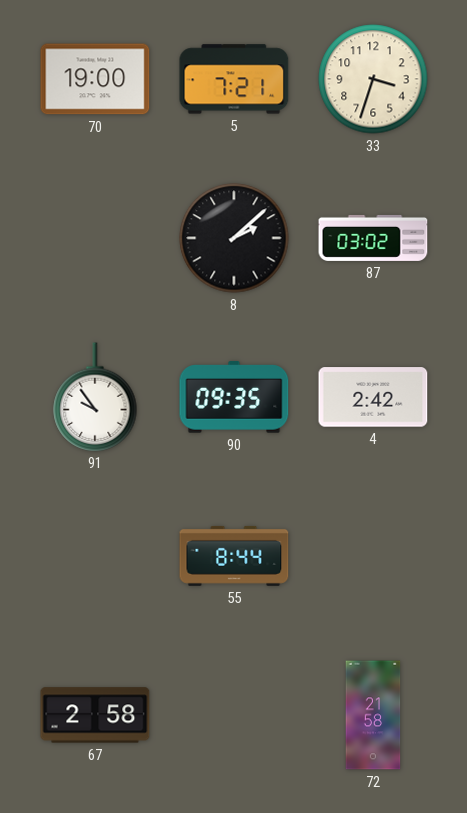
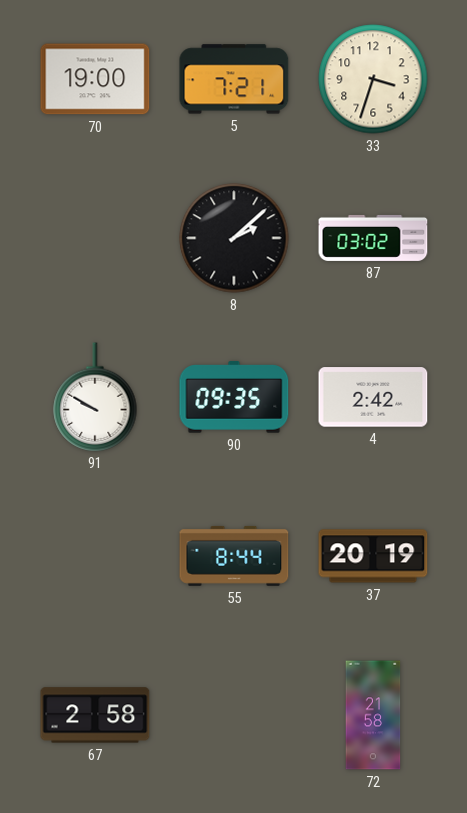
91: 9:54 -> 9:50
37: none -> 20:19
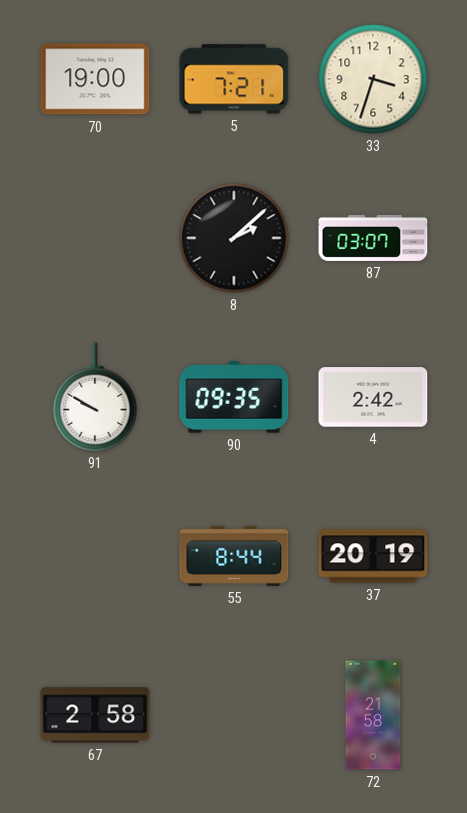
87: 03:02 -> 03:07
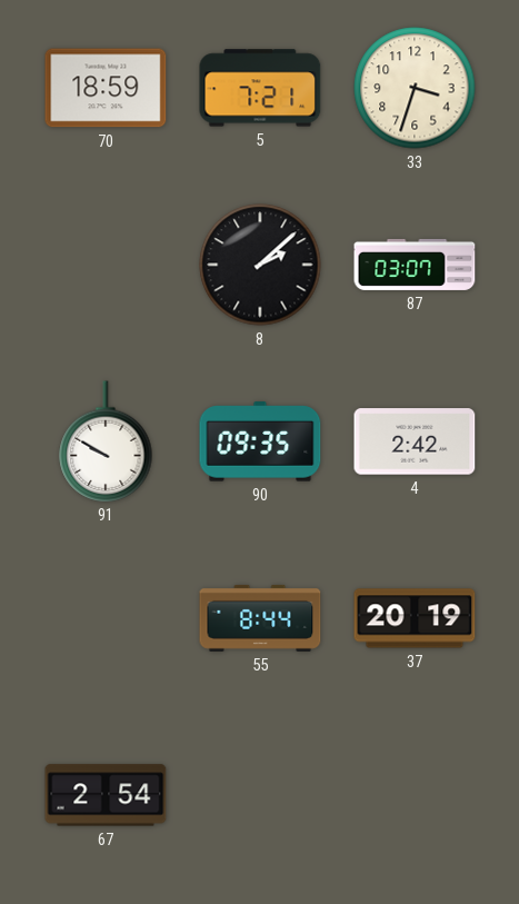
70: 19:00 -> 18:59
67: 2:58 -> 2:54
72: 21:58 -> none
